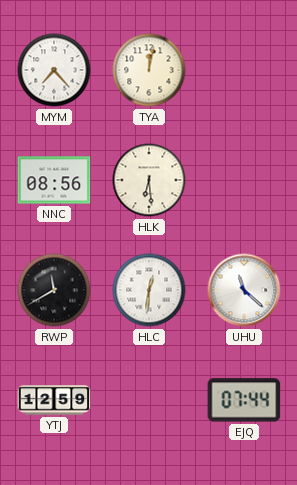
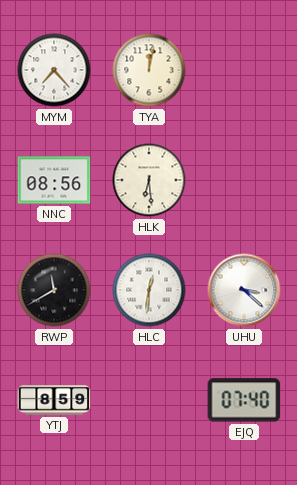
UHU: 11:22 -> 3:22
YTJ: 12:59 -> 8:59
EJQ: 07:44 -> 07:40
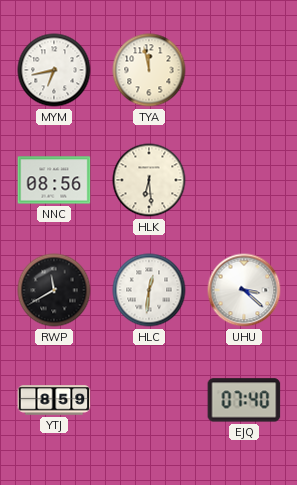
MYM: 7:23 -> 6:43
TYA: 12:02 -> 11:58
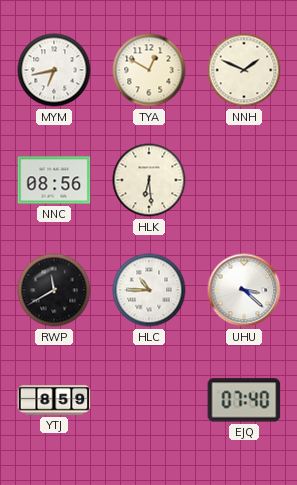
TYA: 11:58 -> 12:50
NNH: none -> 1:49
HLC: 12:31 -> 10:45
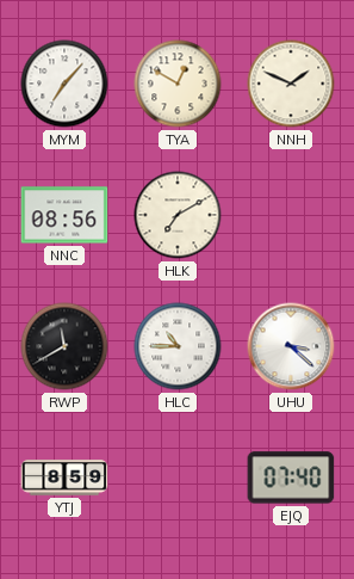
MYM: 6:43 -> 7:07
HLK: 6:29 -> 7:10
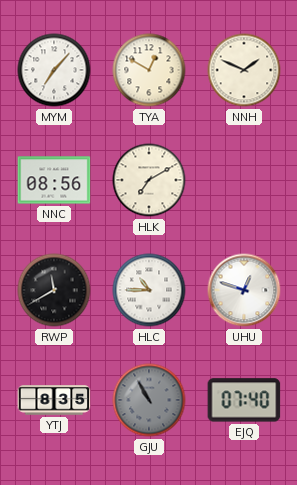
UHU: 3:22 -> 12:48
YTJ: 8:59 -> 8:35
GJU: none -> 10:55
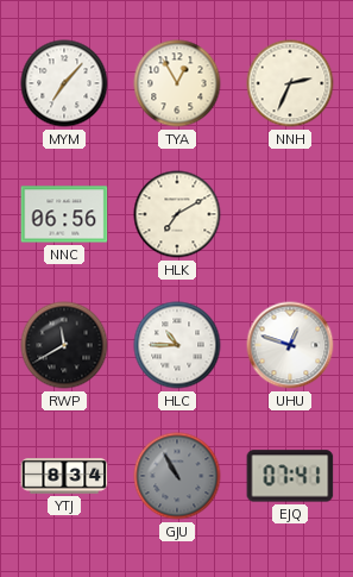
TYA: 12:50 -> 12:55
NNH: 1:49 -> 2:34
NNC: 08:56 -> 06:56
YTJ: 8:35 -> 8:34
EJQ: 07:40 -> 07:41
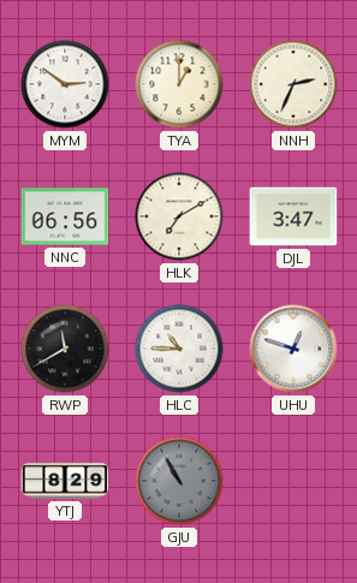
MYM: 7:07 -> 2:51
TYA: 12:55 -> 1:00
DJL: none -> 3:47
YTJ: 8:34 -> 8:29
EJQ: 07:41 -> none
